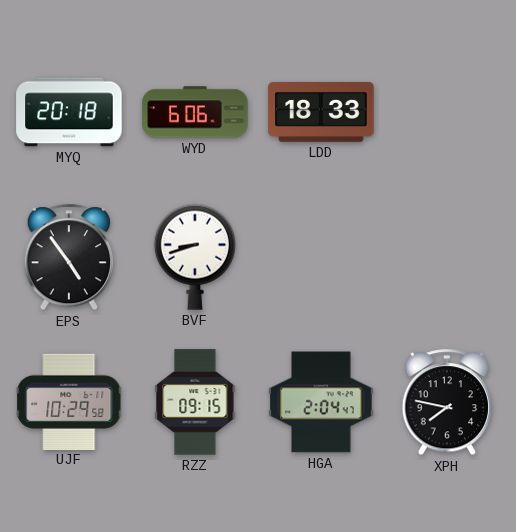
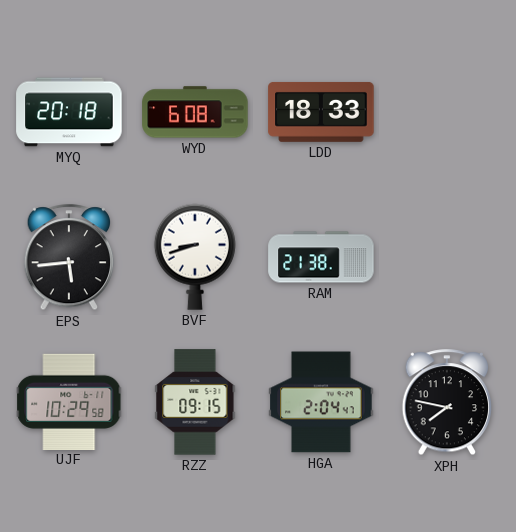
WYD: 6:06 -> 6:08
EPS: 4:54 -> 5:44
RAM: none -> 21:38
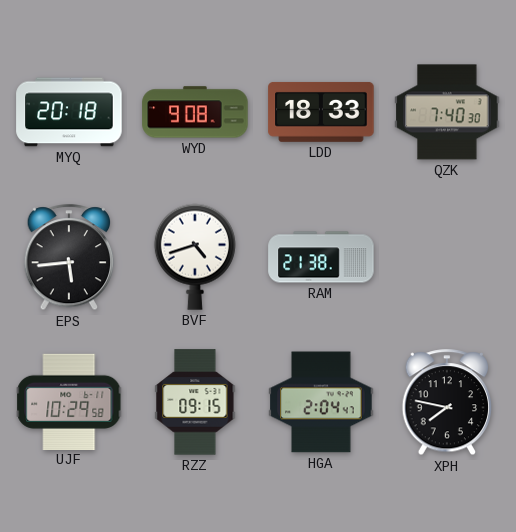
WYD: 6:08 -> 9:08
QZK: none -> 7:40
BVF: 8:42 -> 4:42
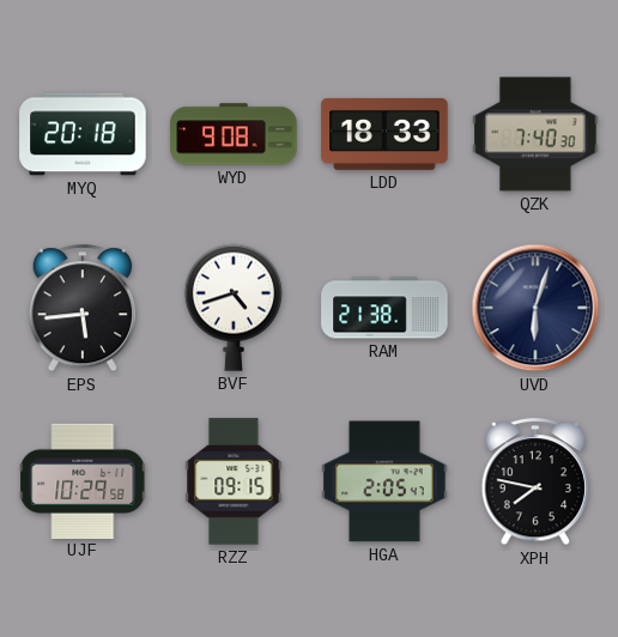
UVD: none -> 6:03
HGA: 2:04 -> 2:05
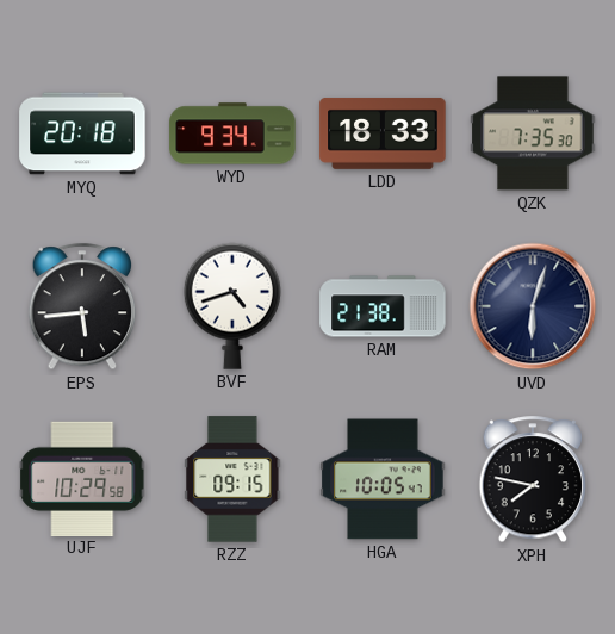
WYD: 9:08 -> 9:34
QZK: 7:40 -> 7:35
HGA: 2:05 -> 10:05
